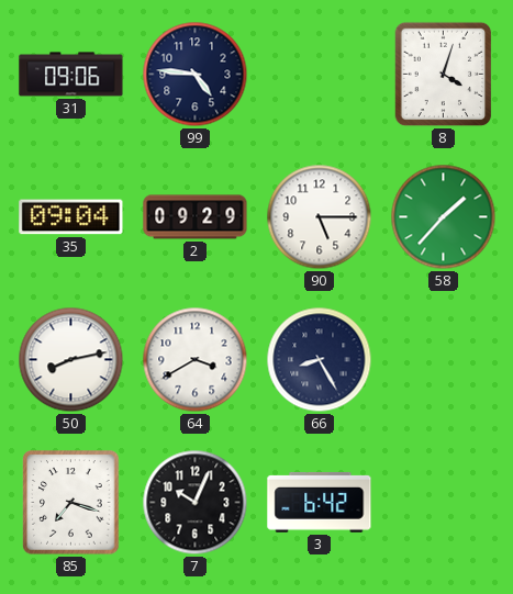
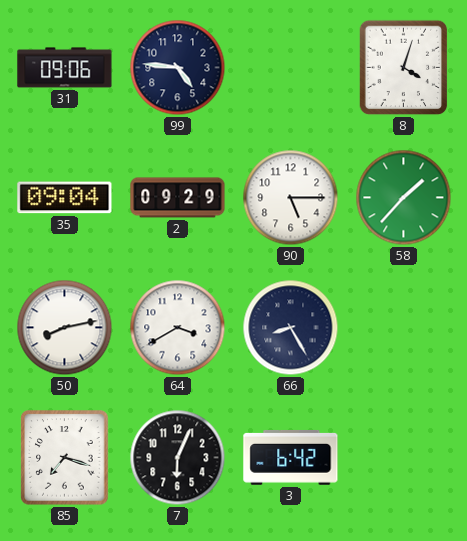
7: 10:04 -> 6:04
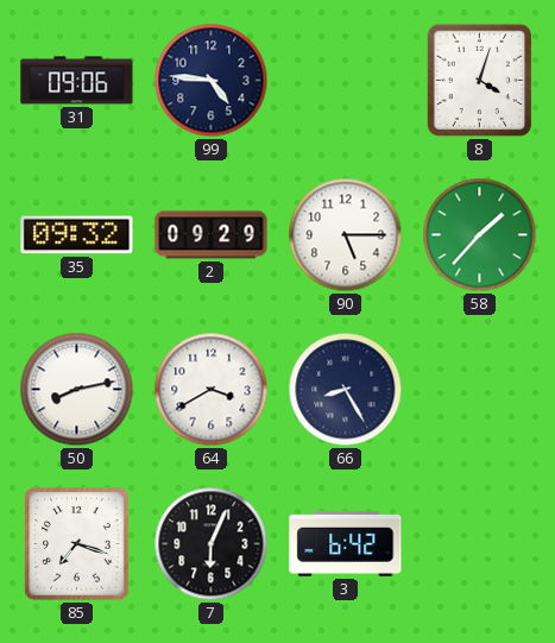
35: 09:04 -> 09:32
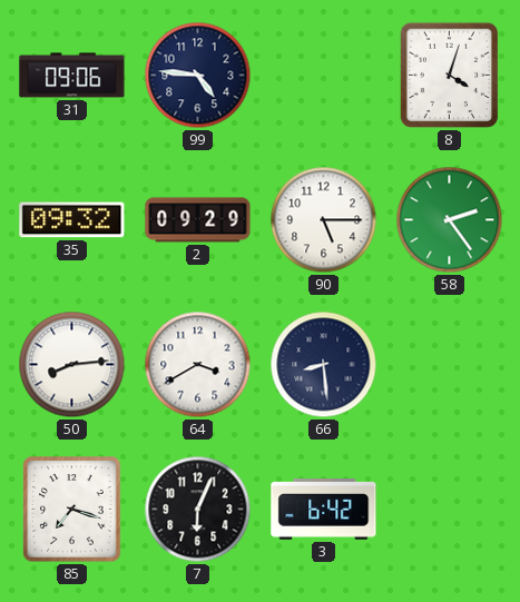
58: 1:37 -> 2:24
50: 8:13 -> 8:14
66: 8:25 -> 8:29
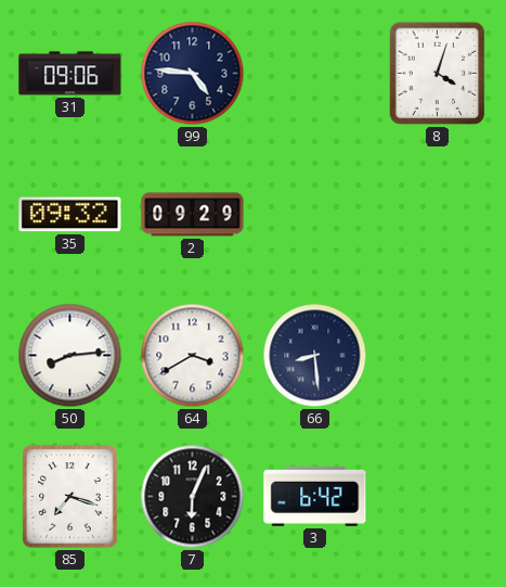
90: 5:15 -> none
58: 2:24 -> none
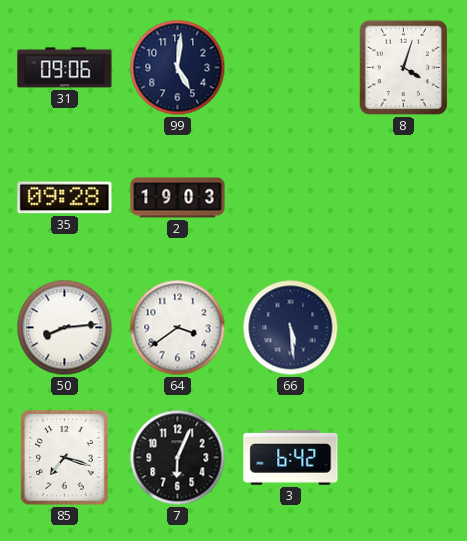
99: 4:46 -> 5:01
35: 09:32 -> 09:28
2: 09:29 -> 19:03
64: 3:40 -> 3:39
66: 8:29 -> 5:29
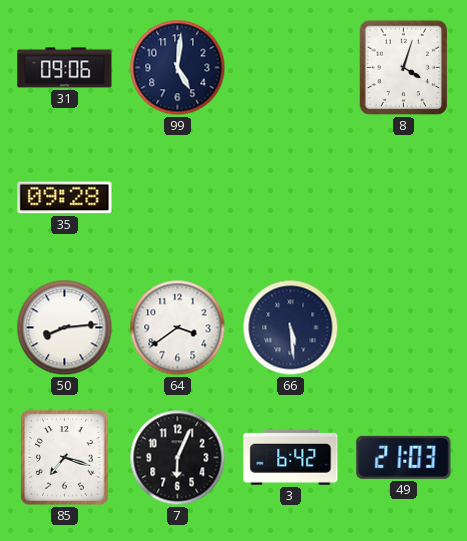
2: 19:03 -> none
49: none -> 21:03
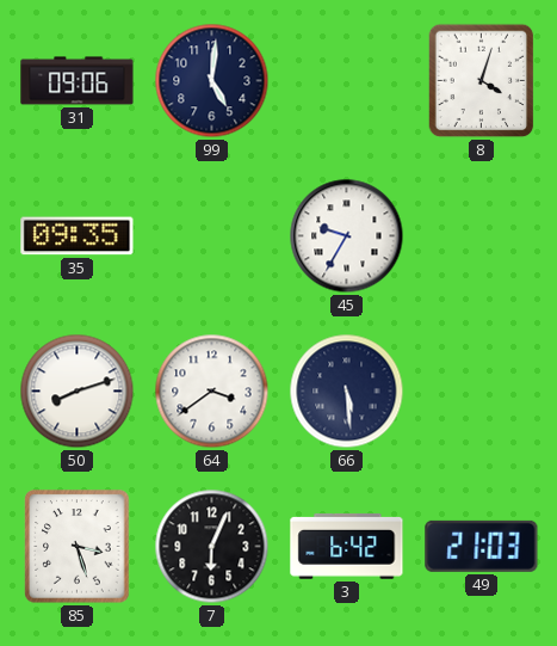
35: 09:28 -> 09:35
45: none -> 9:35
50: 8:14 -> 8:12
85: 7:18 -> 3:27
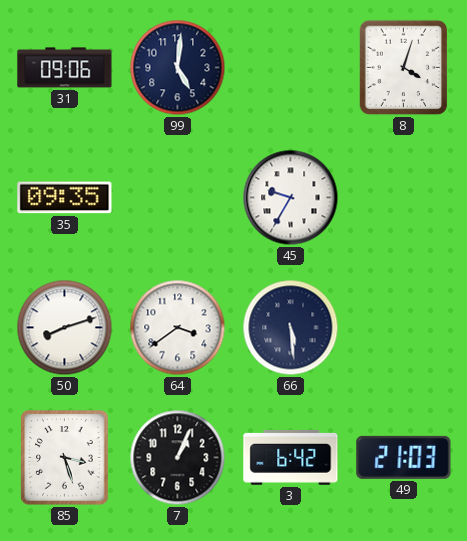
7: 6:04 -> 1:04
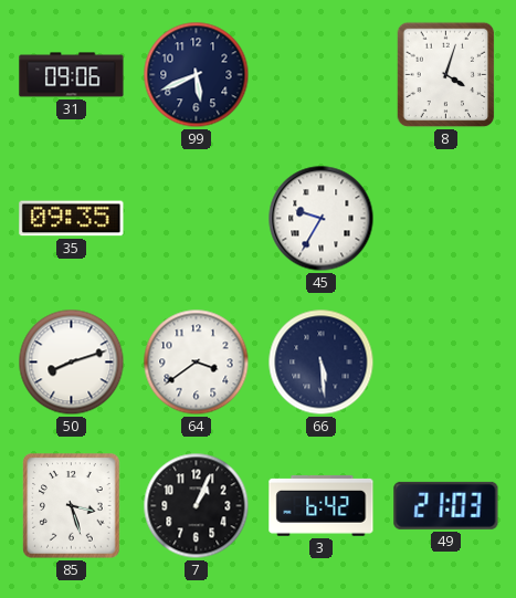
99: 5:01 -> 5:41
